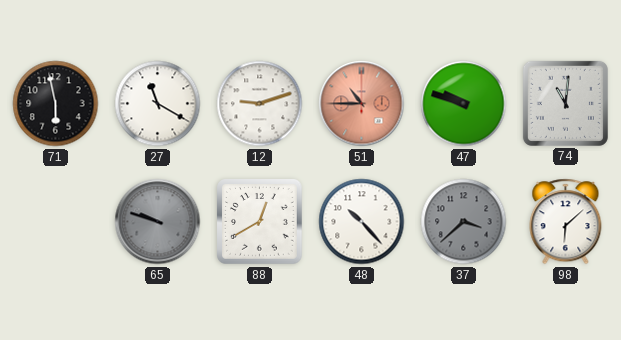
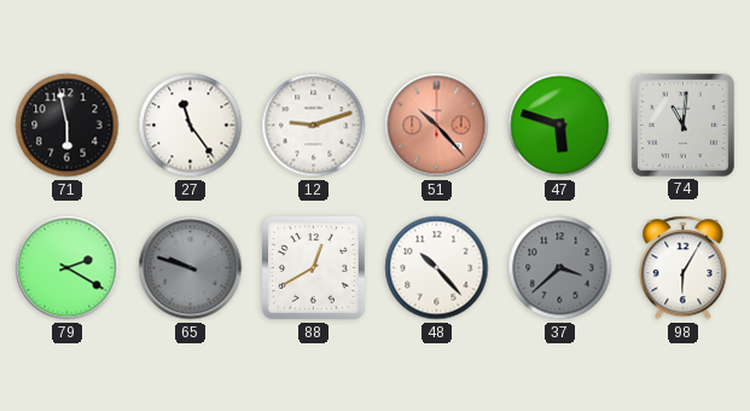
27: 11:20 -> 11:24
51: 10:45 -> 10:23
47: 9:48 -> 5:48
79: none -> 2:20
98: 6:08 -> 6:05
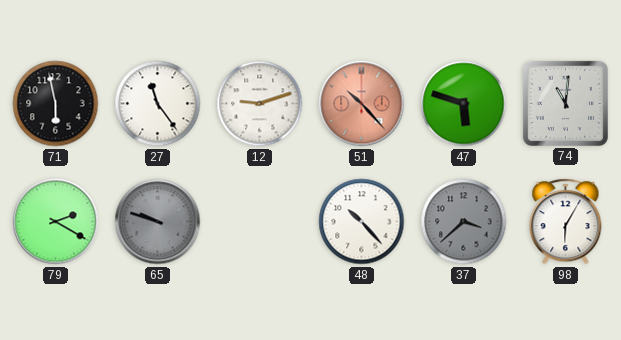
88: 12:40 -> none
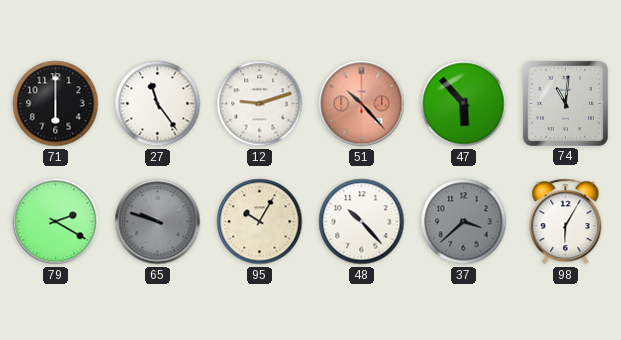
71: 5:58 -> 6:00
47: 5:48 -> 5:53
95: none -> 10:05
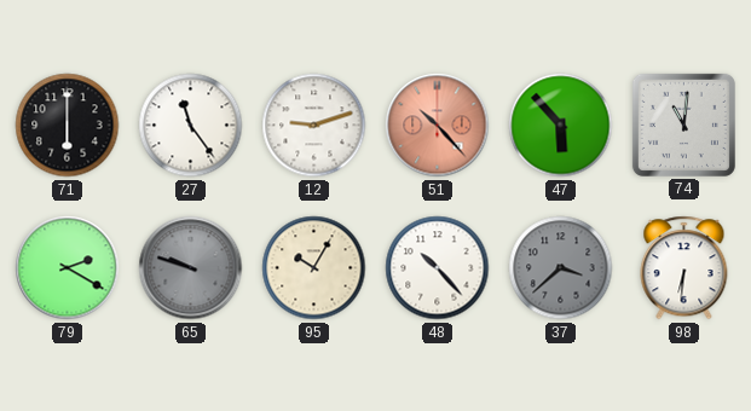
98: 6:05 -> 6:31
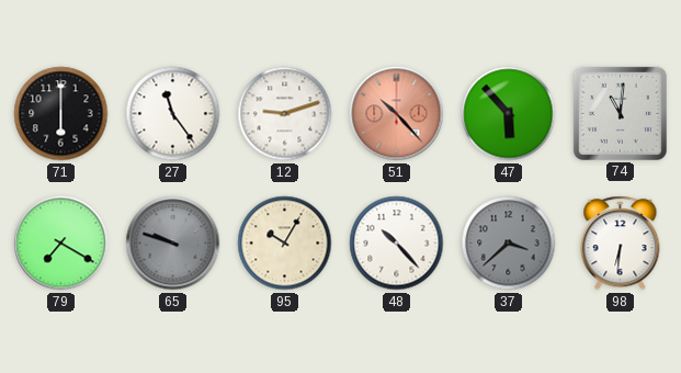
79: 2:20 -> 7:20
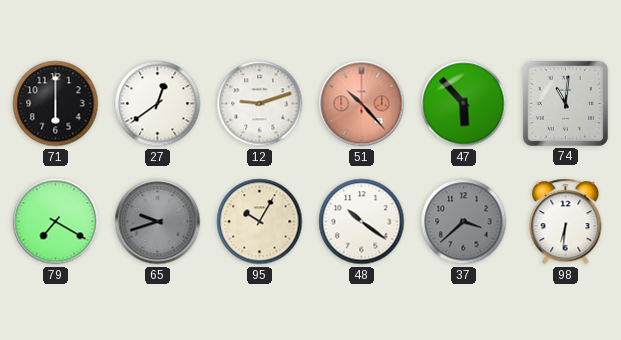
27: 11:24 -> 12:39
65: 9:48 -> 9:42
48: 10:23 -> 10:21
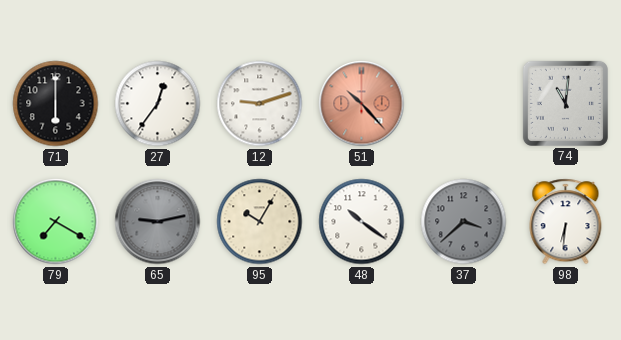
27: 12:39 -> 12:36
47: 5:53 -> none
65: 9:42 -> 9:13
